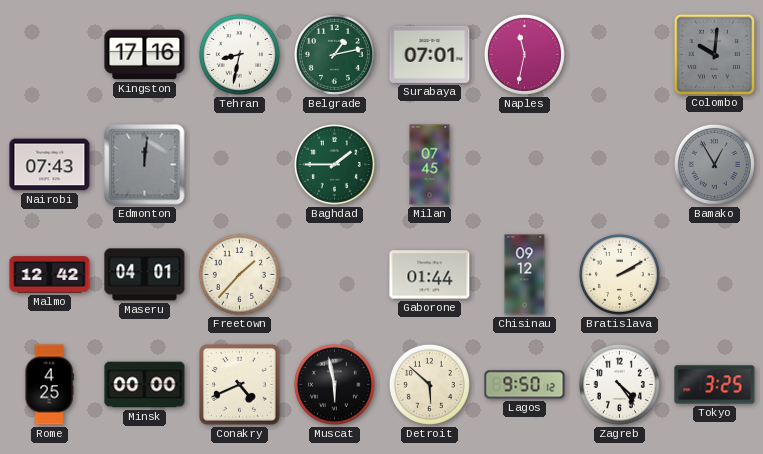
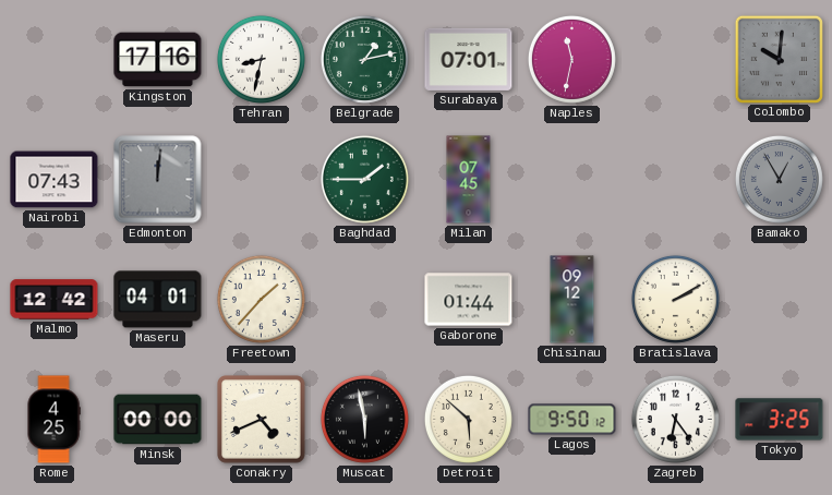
Zagreb: 4:24 -> 6:24
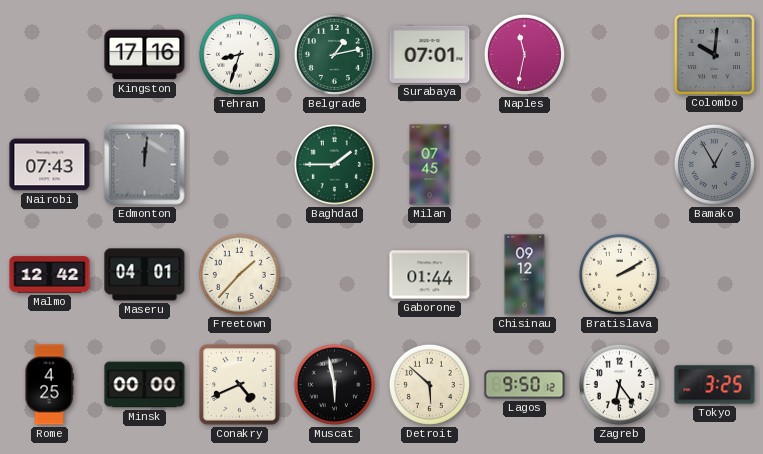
Tehran: 8:32 -> 8:33
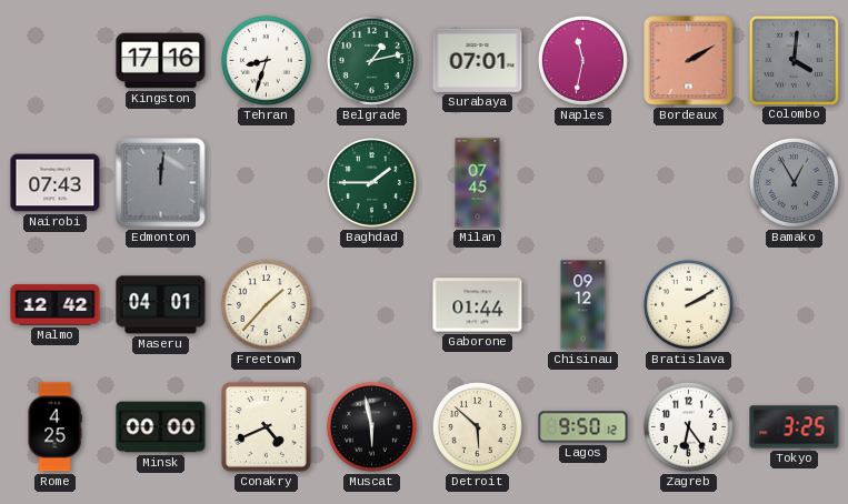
Bordeaux: none -> 2:10
Colombo: 10:01 -> 4:01
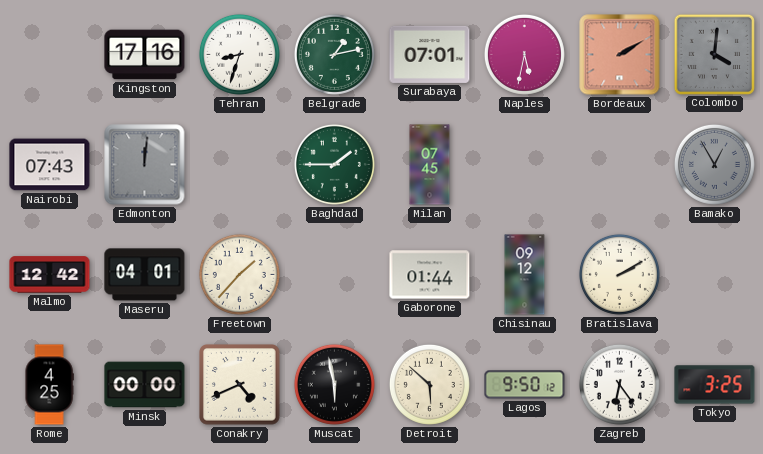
Naples: 11:32 -> 5:32
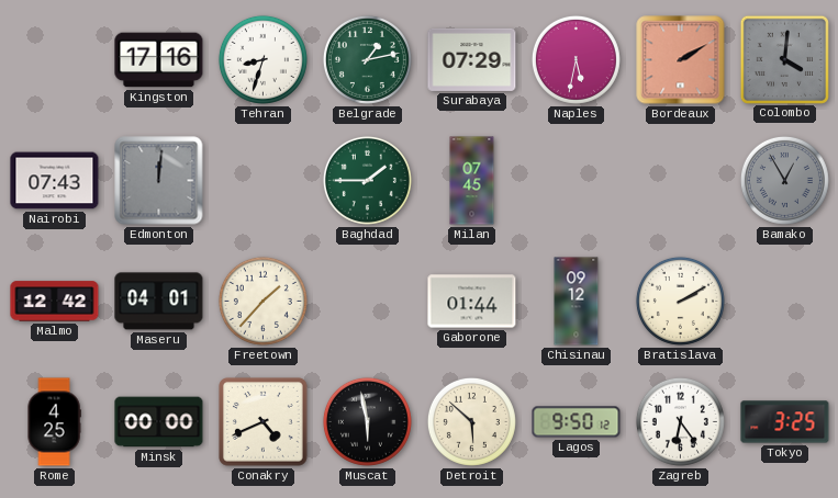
Surabaya: 07:01 -> 07:29
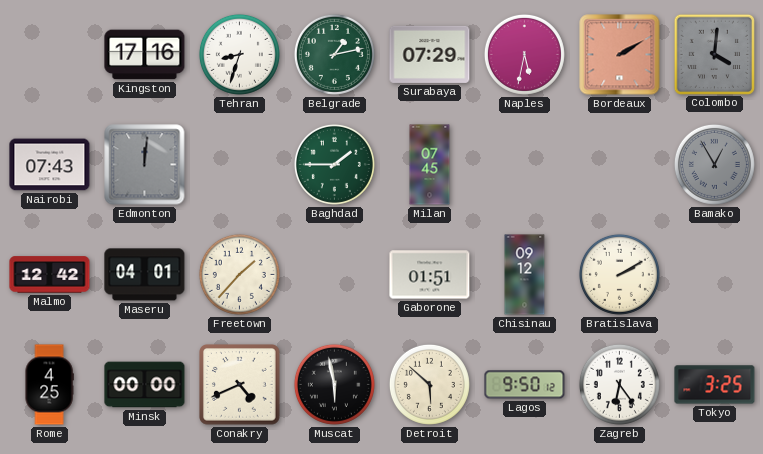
Gaborone: 01:44 -> 01:51
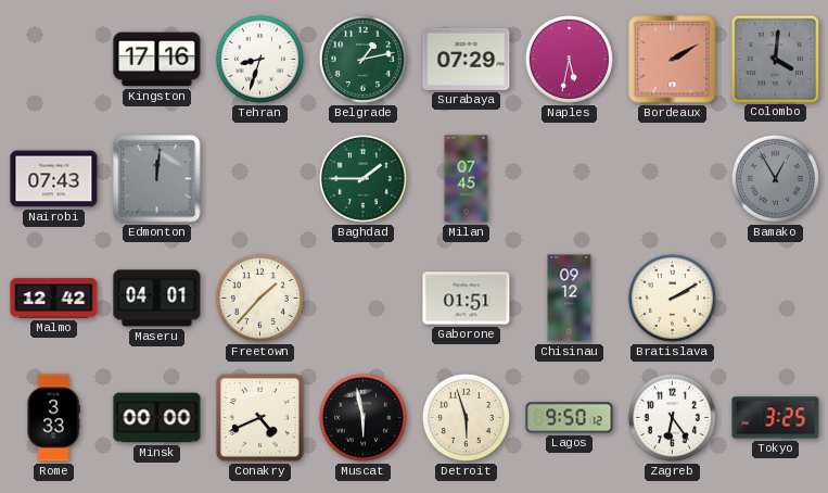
Rome: 4:25 -> 3:33
Detroit: 5:52 -> 5:57
